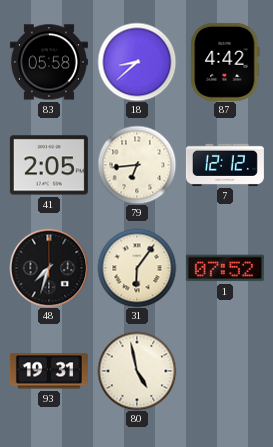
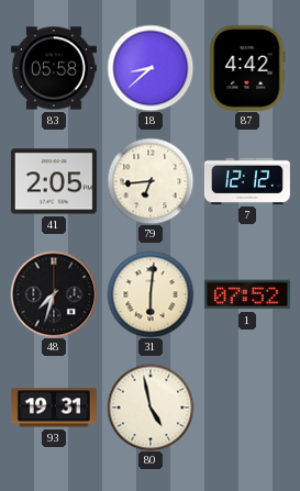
31: 6:06 -> 6:01
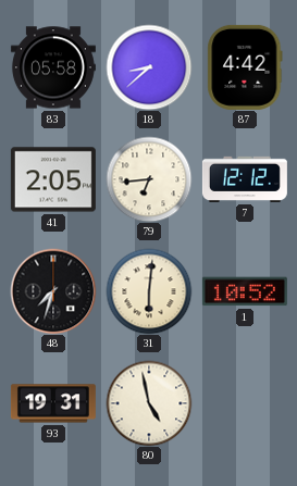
1: 07:52 -> 10:52
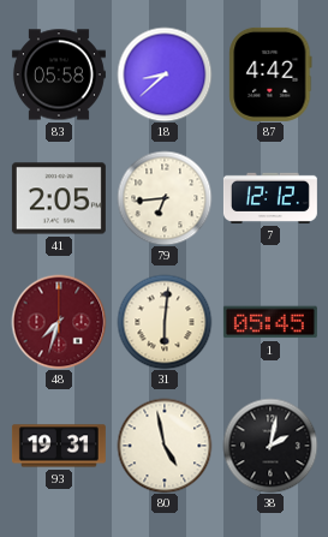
48 dial: black -> burgundy
1: 10:52 -> 05:45
38: none -> 2:02
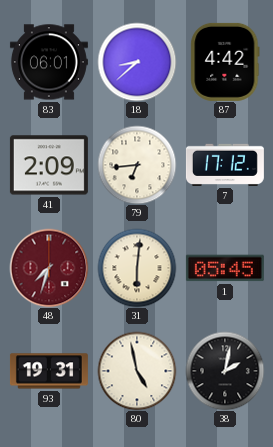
83: 05:58 -> 06:01
41: 2:05 -> 2:09
7: 12:12 -> 17:12
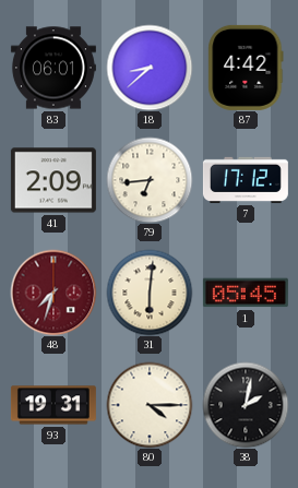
80: 4:58 -> 4:15
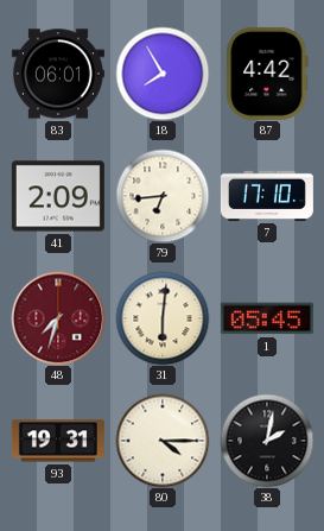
18: 8:38 -> 7:55
7: 17:12 -> 17:10
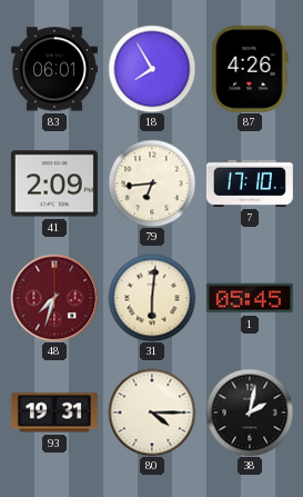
87: 4:42 -> 4:26
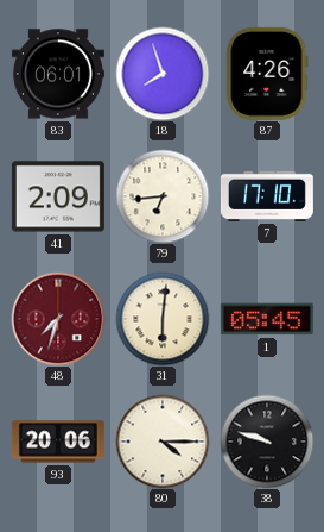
18: 7:55 -> 7:57
93: 19:31 -> 20:06
38: 2:02 -> 9:48
